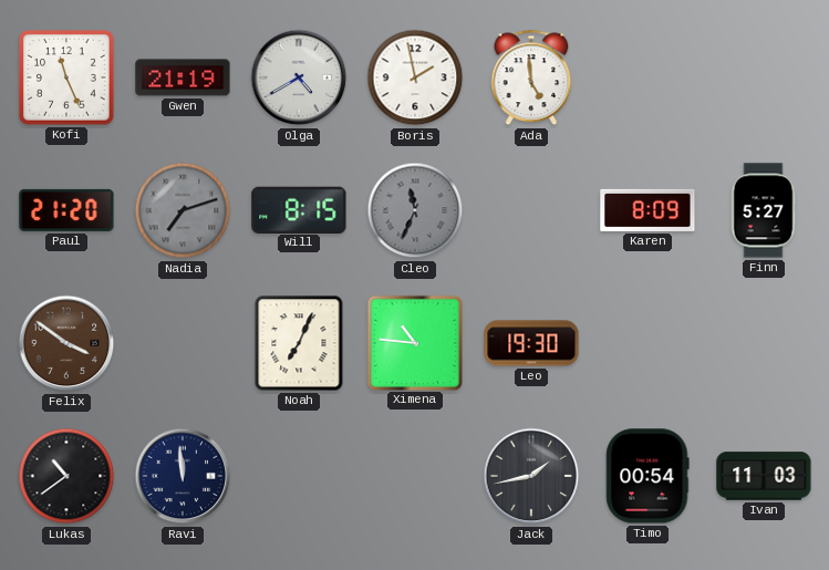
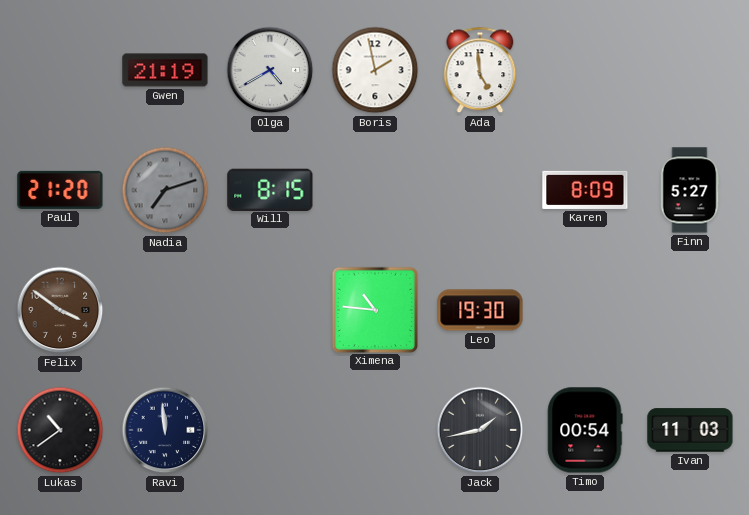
Kofi: 11:26 -> none
Cleo: 11:34 -> none
Noah: 7:04 -> none
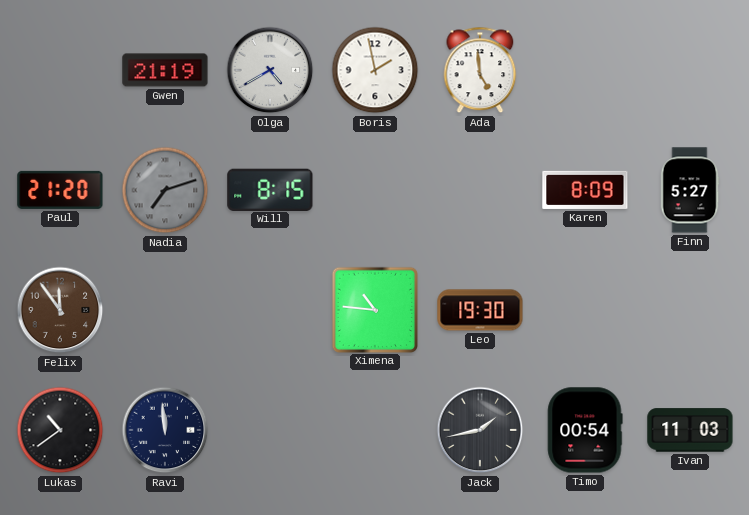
Felix: 3:51 -> 11:54
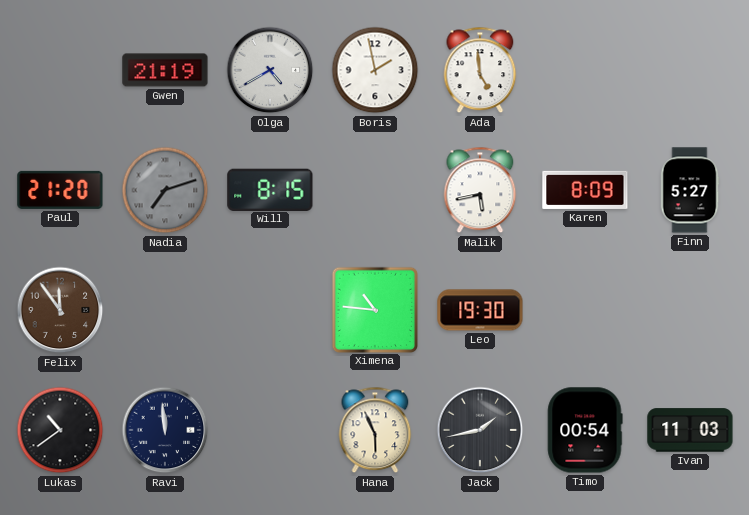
Malik: none -> 5:43
Hana: none -> 5:56
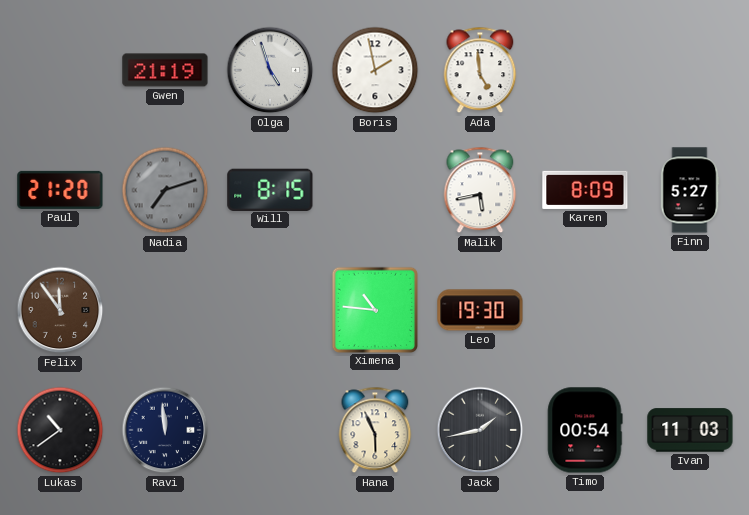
Olga: 4:40 -> 4:57
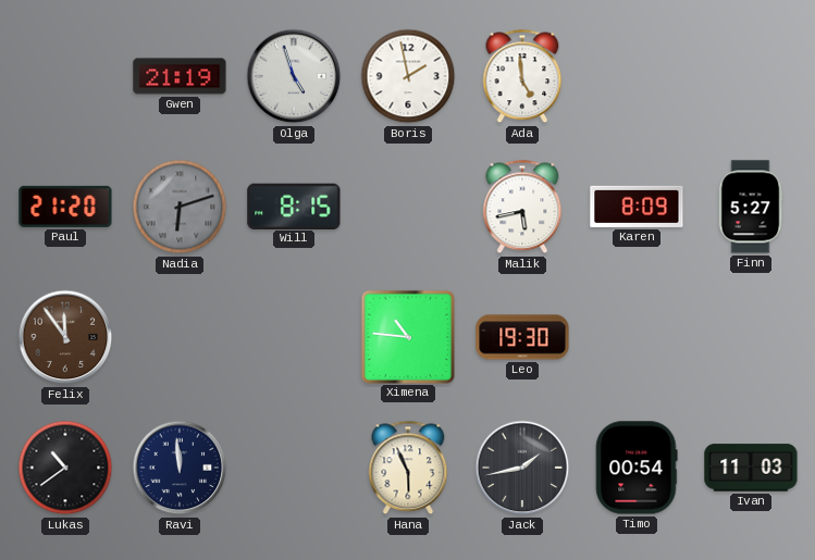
Nadia: 7:12 -> 6:12
